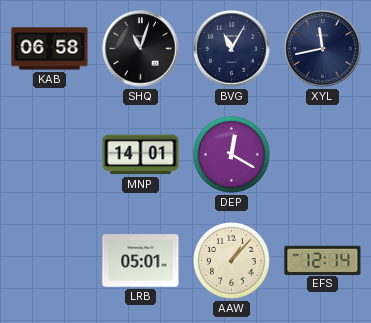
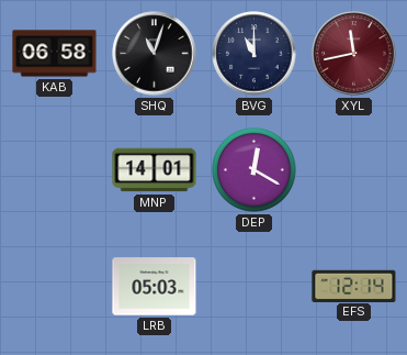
BVG: 11:05 -> 11:00
XYL dial: navy -> burgundy
LRB: 05:01 -> 05:03
AAW: 1:07 -> none
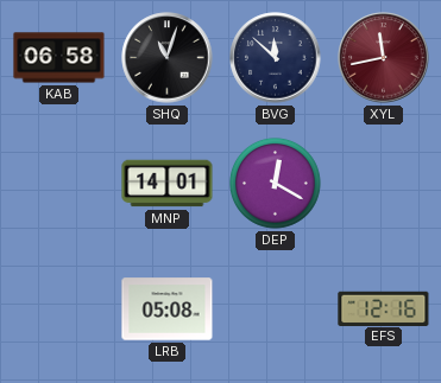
BVG: 11:00 -> 11:52
LRB: 05:03 -> 05:08
EFS: 12:14 -> 12:16
